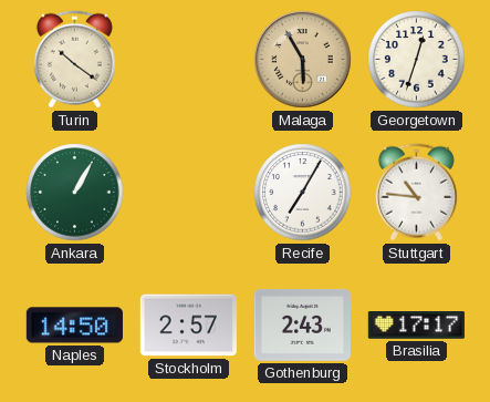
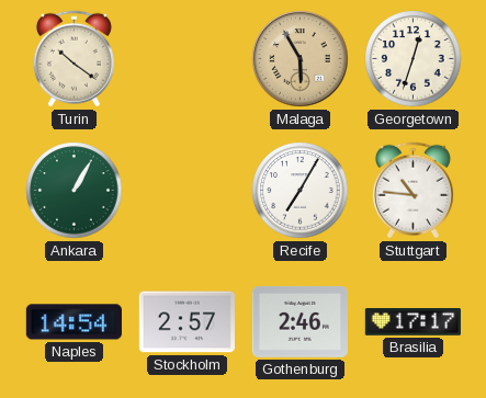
Naples: 14:50 -> 14:54
Gothenburg: 2:43 -> 2:46
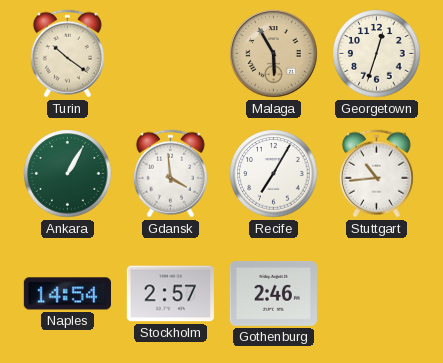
Gdansk: none -> 3:59
Stuttgart: 10:46 -> 10:44
Brasilia: 17:17 -> none
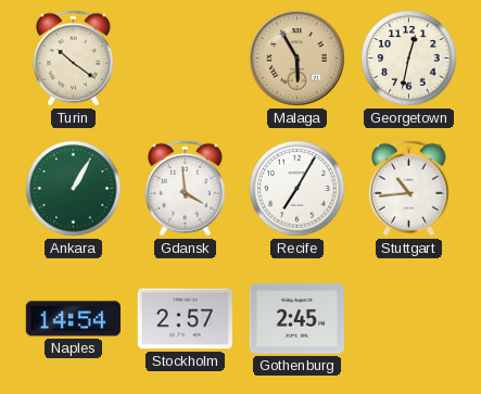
Georgetown: 12:33 -> 12:32
Gothenburg: 2:46 -> 2:45
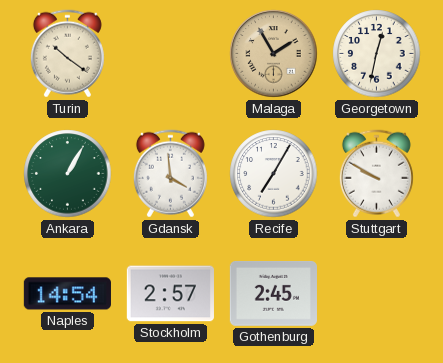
Malaga: 5:55 -> 1:55
Stuttgart: 10:44 -> 9:50
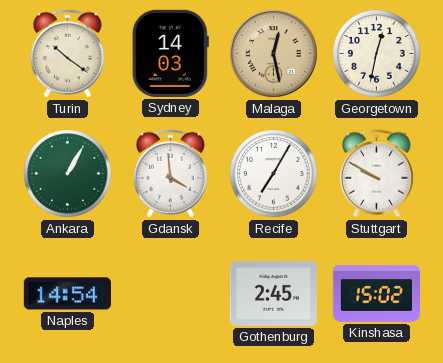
Sydney: none -> 14:03
Malaga: 1:55 -> 12:28
Stockholm: 2:57 -> none
Kinshasa: none -> 15:02
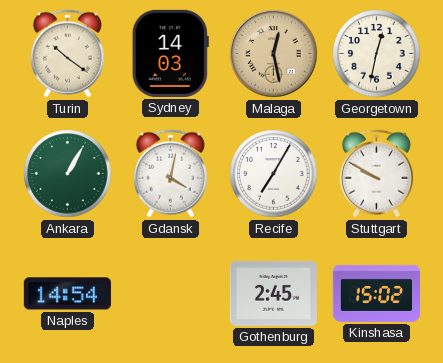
Gdansk: 3:59 -> 4:02
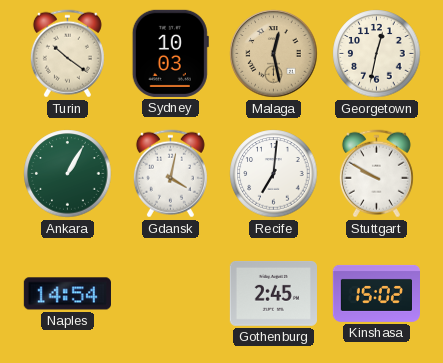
Sydney: 14:03 -> 10:03
Recife: 7:05 -> 7:01
